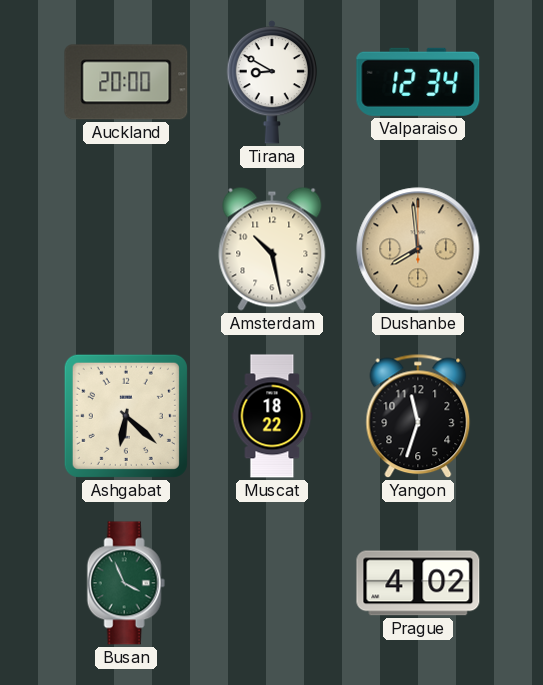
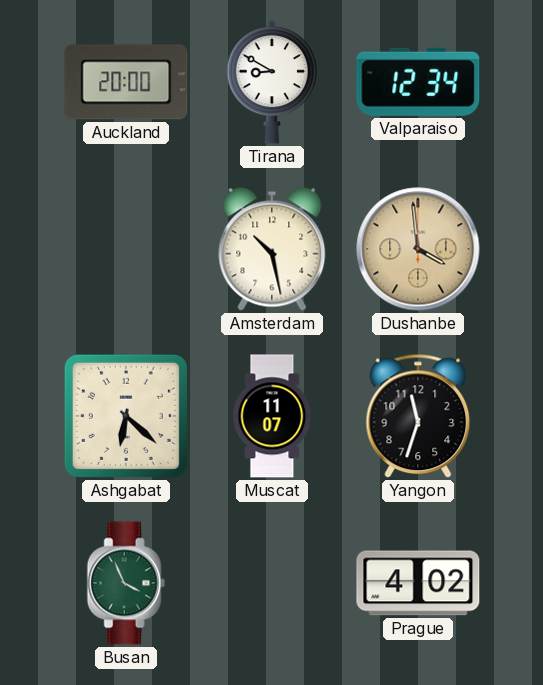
Dushanbe: 7:59 -> 3:59
Muscat: 18:22 -> 11:07
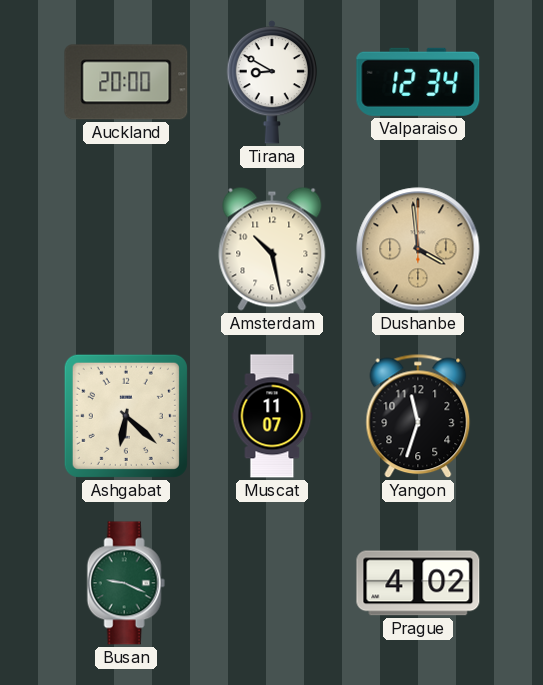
Busan: 3:56 -> 9:19
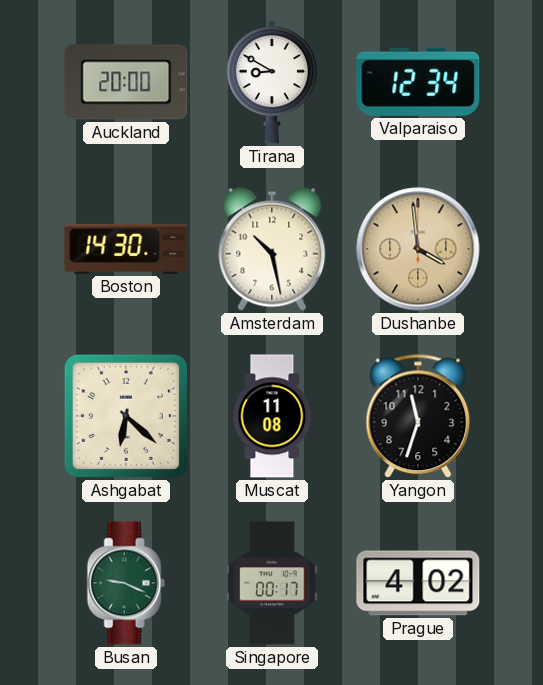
Boston: none -> 14:30
Muscat: 11:07 -> 11:08
Singapore: none -> 00:17
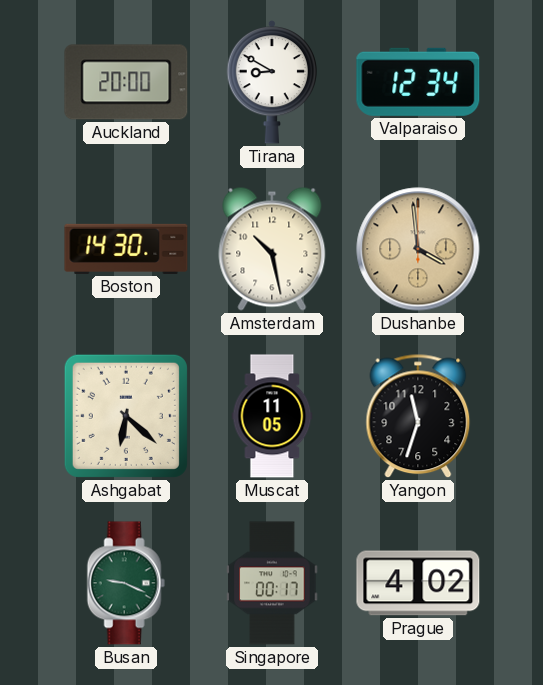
Muscat: 11:08 -> 11:05
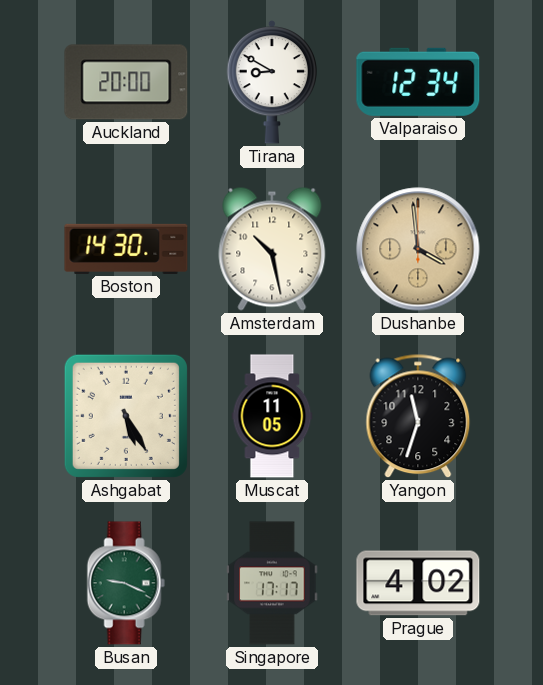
Ashgabat: 6:22 -> 5:25
Singapore: 00:17 -> 17:17
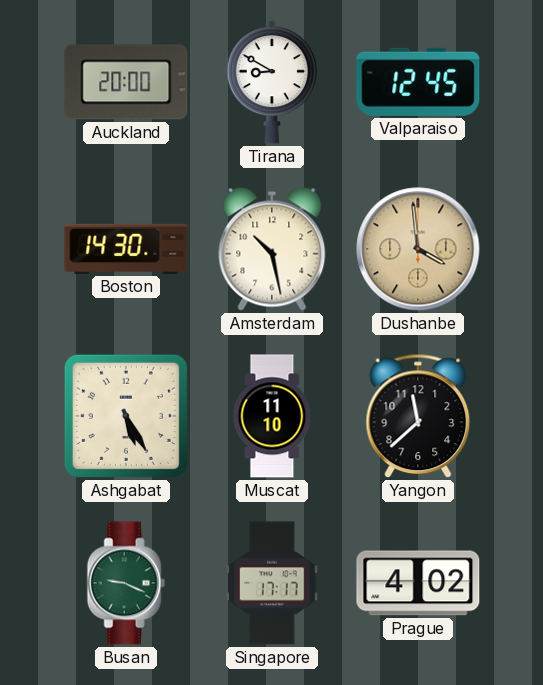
Valparaiso: 12:34 -> 12:45
Muscat: 11:05 -> 11:10
Yangon: 11:33 -> 11:38
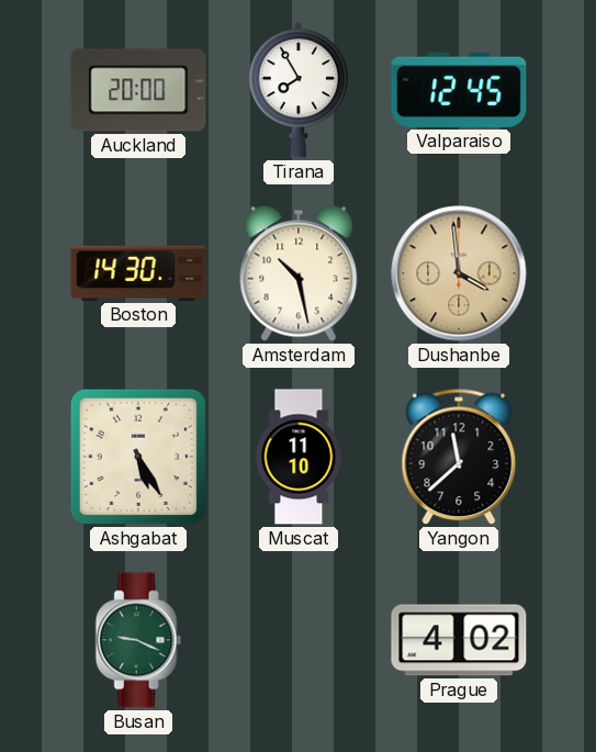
Tirana: 8:50 -> 7:55
Singapore: 17:17 -> none
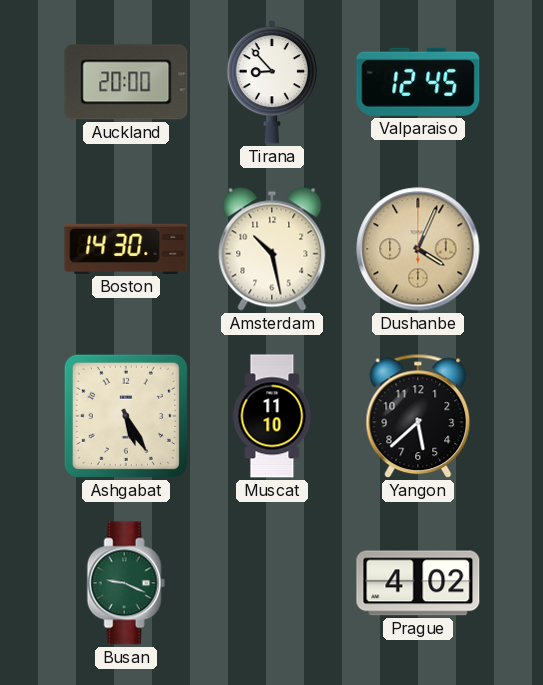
Tirana: 7:55 -> 8:53
Dushanbe: 3:59 -> 4:04
Yangon: 11:38 -> 5:38
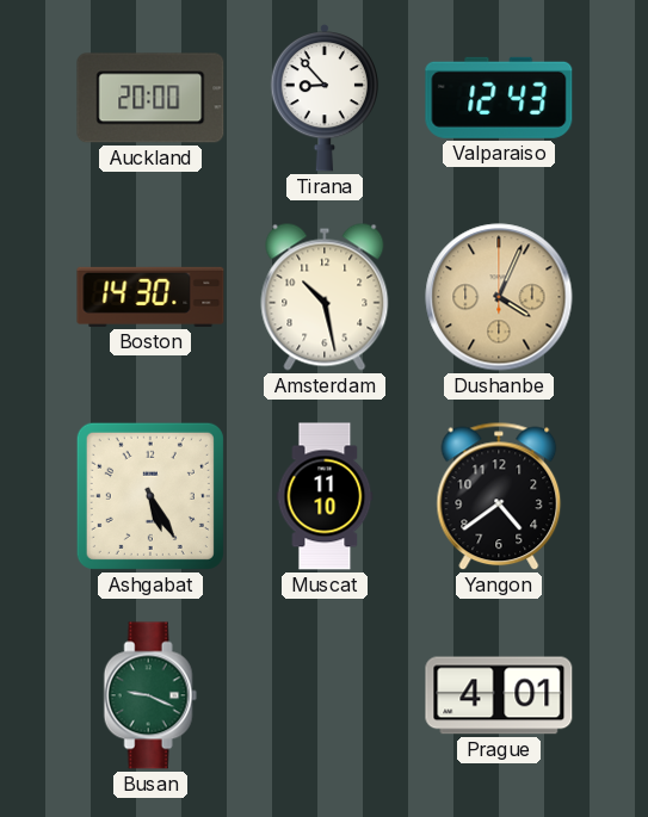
Valparaiso: 12:45 -> 12:43
Yangon: 5:38 -> 4:39
Prague: 4:02 -> 4:01
